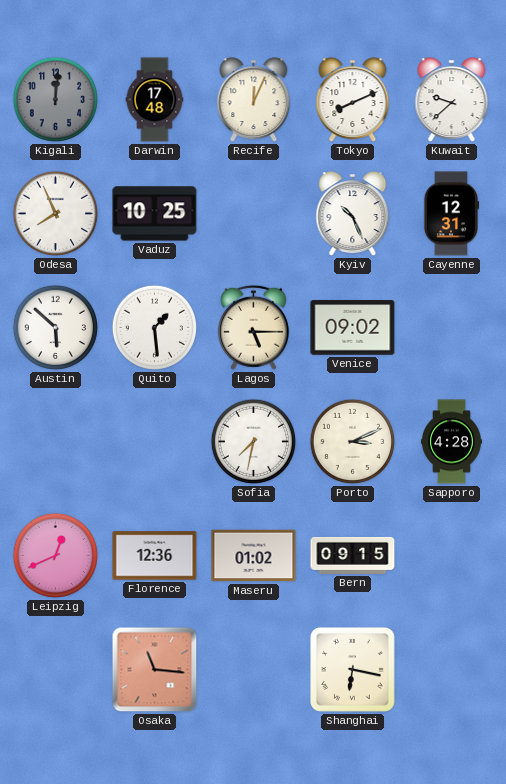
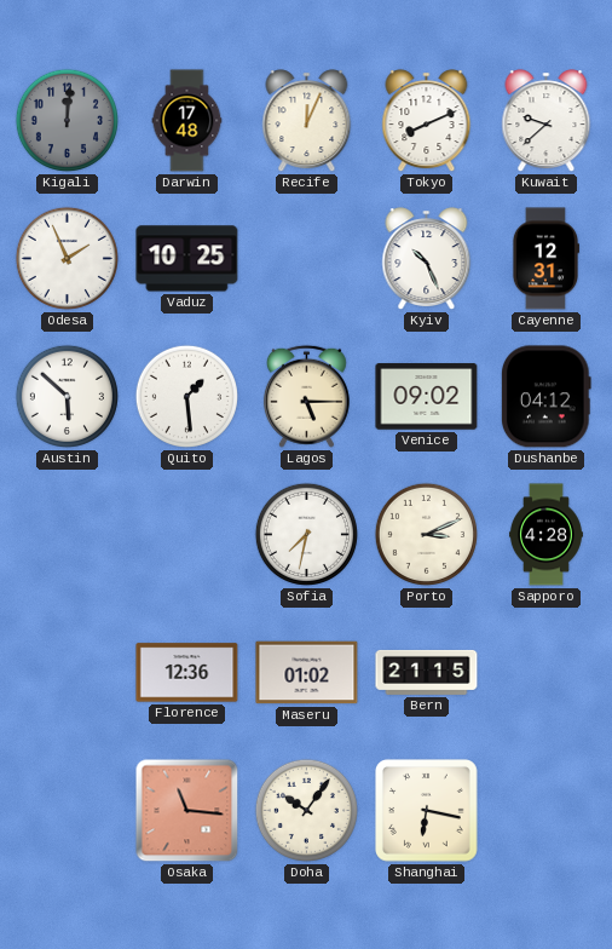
Odesa: 7:56 -> 1:56
Dushanbe: none -> 04:12
Leipzig: 12:41 -> none
Bern: 09:15 -> 21:15
Doha: none -> 10:06
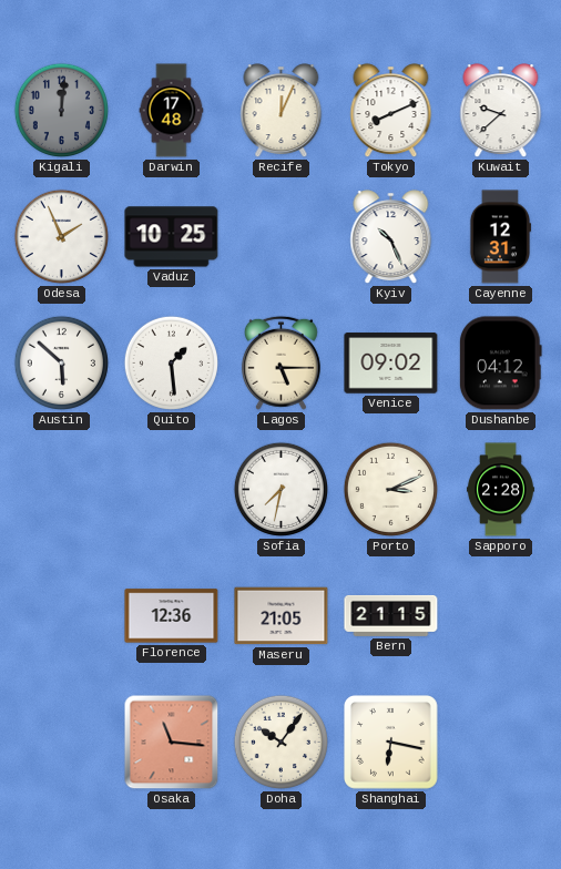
Sapporo: 4:28 -> 2:28
Maseru: 01:02 -> 21:05
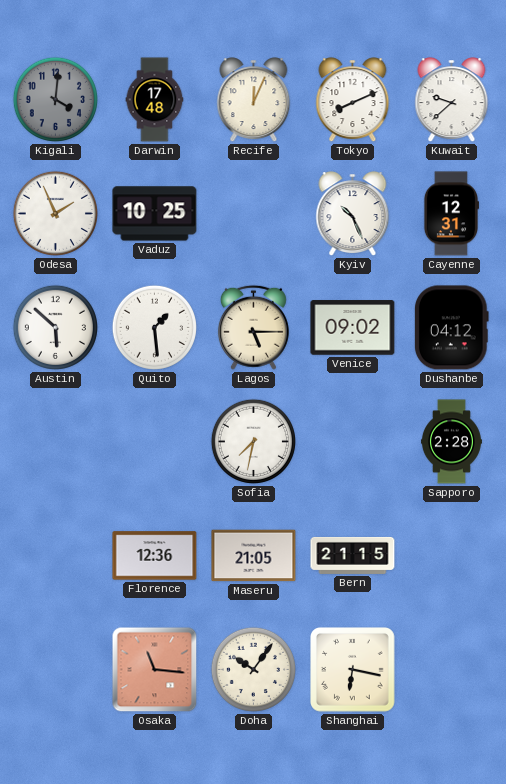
Kigali: 12:01 -> 4:01
Porto: 3:11 -> none
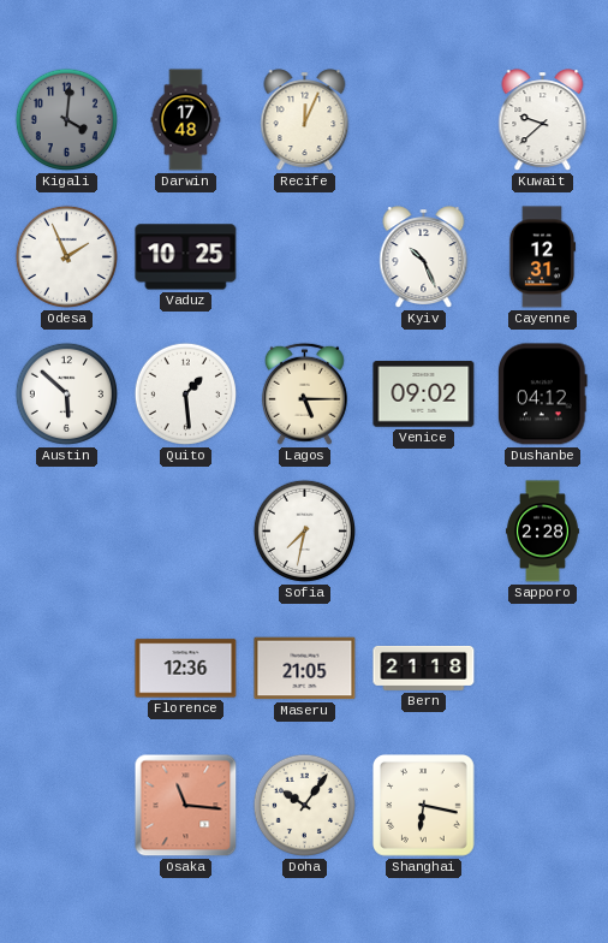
Tokyo: 8:11 -> none
Bern: 21:15 -> 21:18
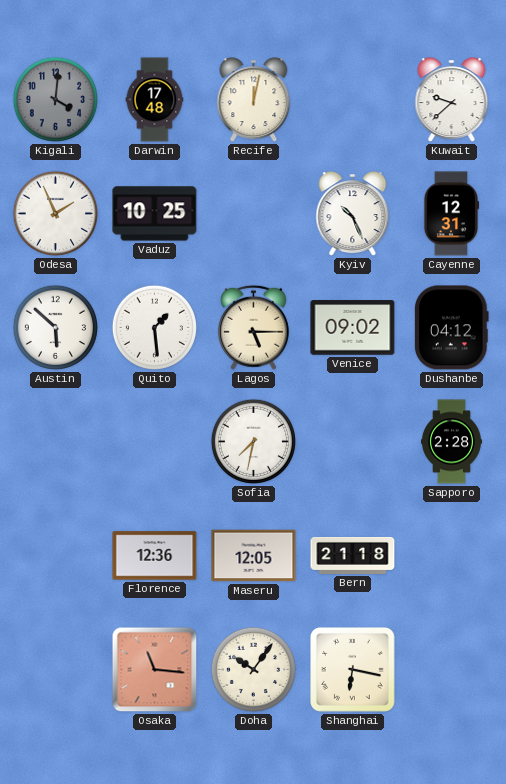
Recife: 12:04 -> 12:02
Maseru: 21:05 -> 12:05
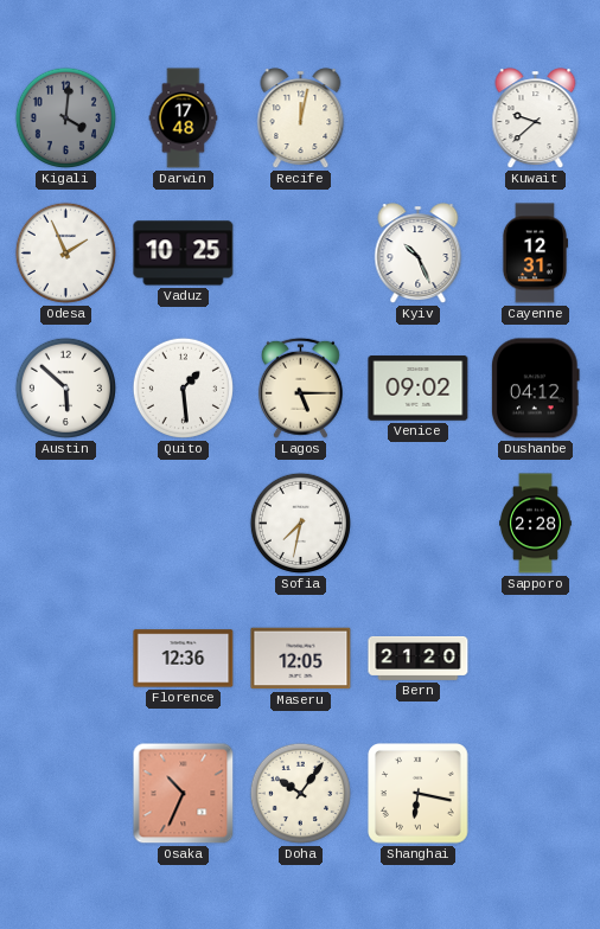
Bern: 21:18 -> 21:20
Osaka: 11:16 -> 10:34
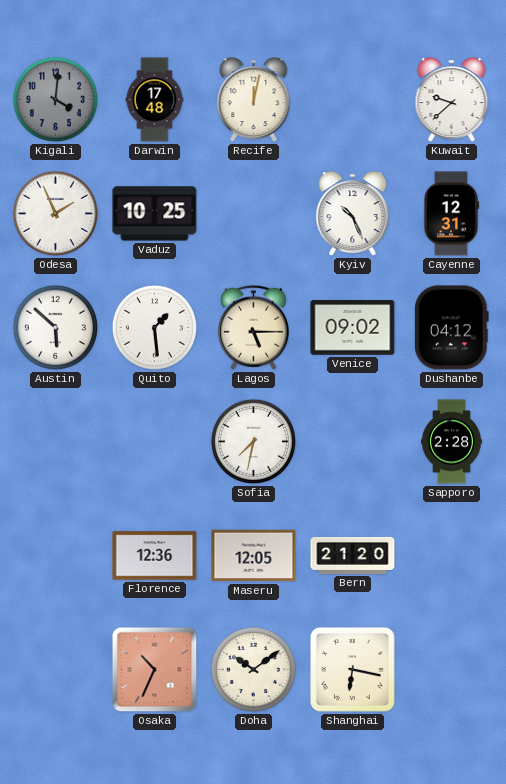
Doha: 10:06 -> 10:09
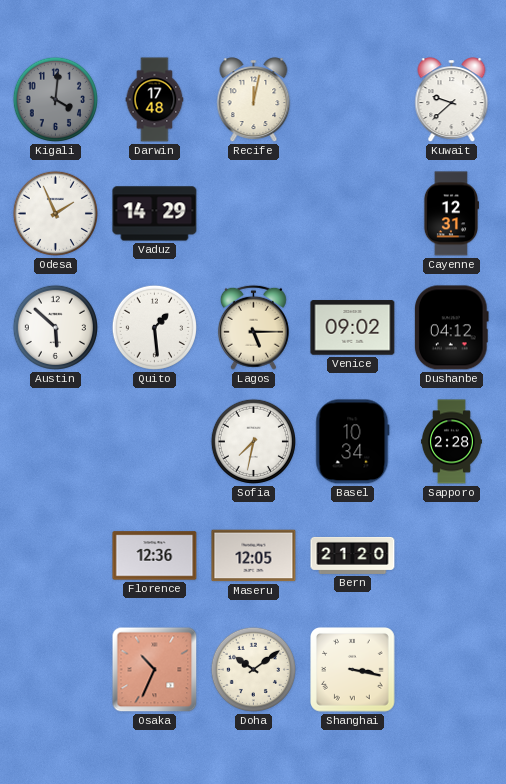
Vaduz: 10:25 -> 14:29
Kyiv: 10:26 -> none
Basel: none -> 10:34
Shanghai: 6:17 -> 3:17
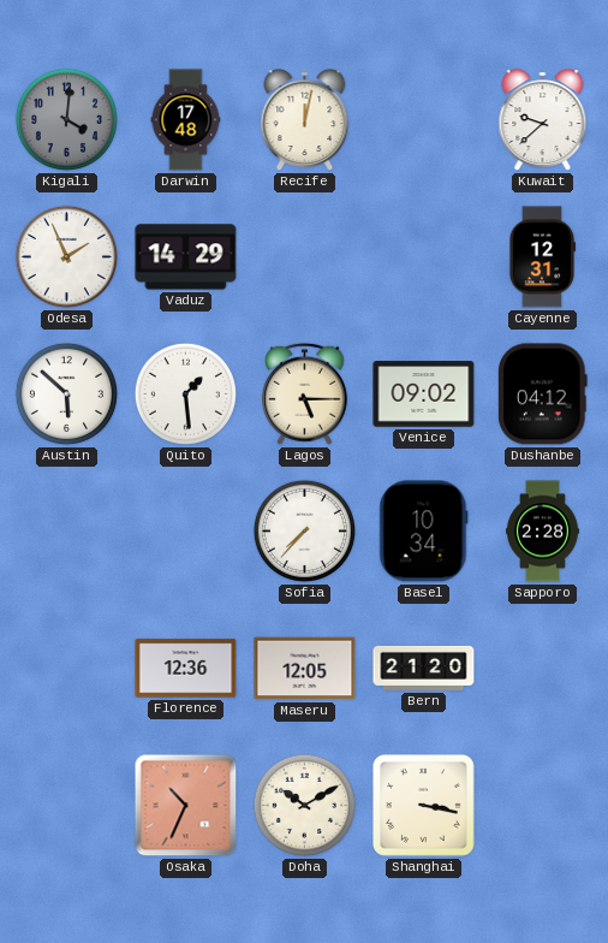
Sofia: 7:32 -> 7:37
Doha: 10:09 -> 10:10
